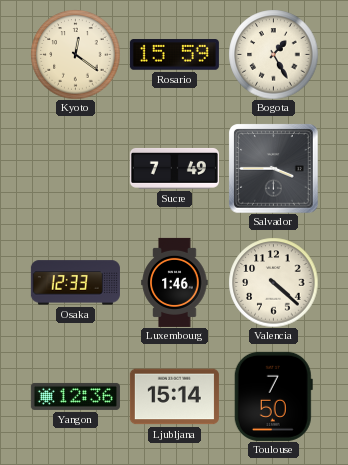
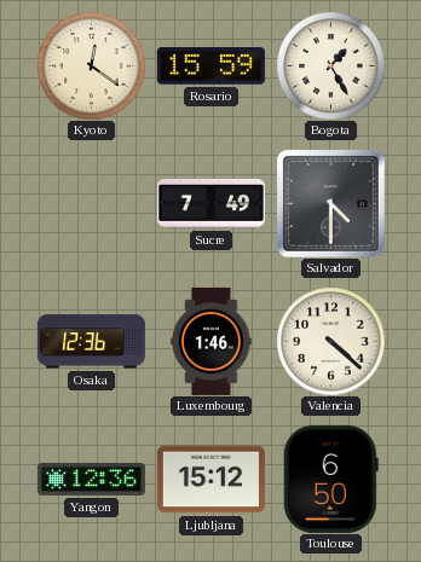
Salvador: 3:45 -> 4:30
Osaka: 12:33 -> 12:36
Ljubljana: 15:14 -> 15:12
Toulouse: 7:50 -> 6:50
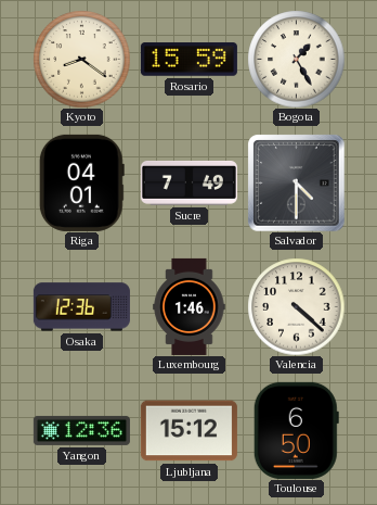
Kyoto: 12:21 -> 8:21
Riga: none -> 04:01
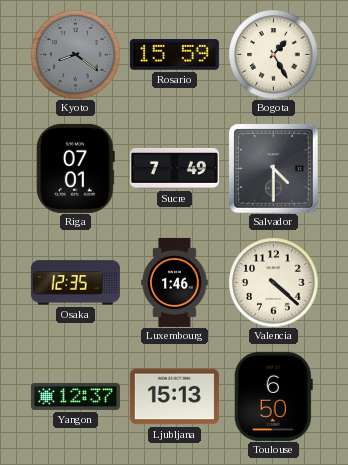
Kyoto dial: cream -> grey
Riga: 04:01 -> 07:01
Osaka: 12:36 -> 12:35
Yangon: 12:36 -> 12:37
Ljubljana: 15:12 -> 15:13
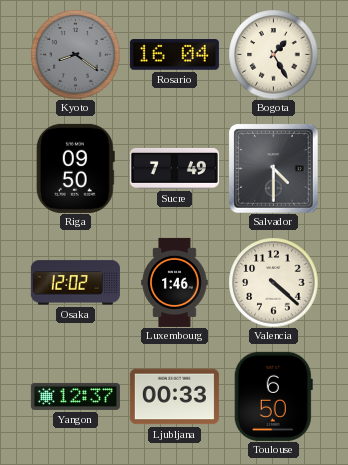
Rosario: 15:59 -> 16:04
Riga: 07:01 -> 09:50
Osaka: 12:35 -> 12:02
Ljubljana: 15:13 -> 00:33
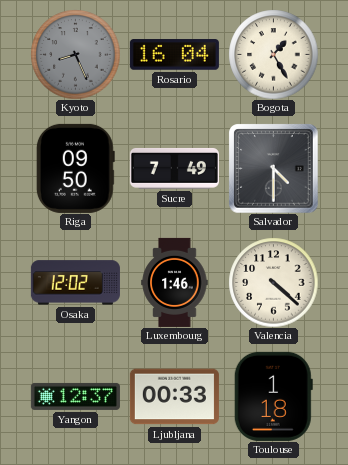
Kyoto: 8:21 -> 8:26
Toulouse: 6:50 -> 1:18
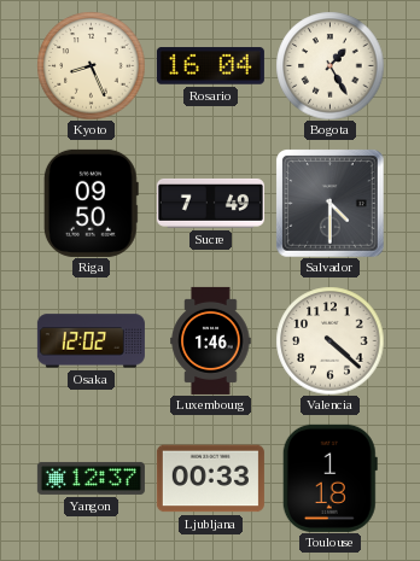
Kyoto dial: grey -> cream
